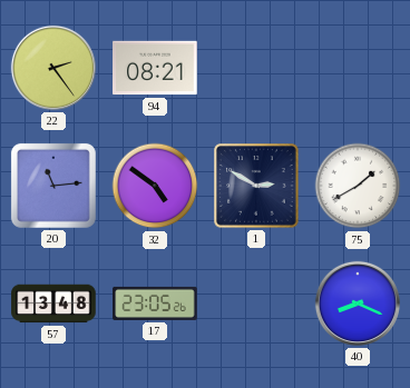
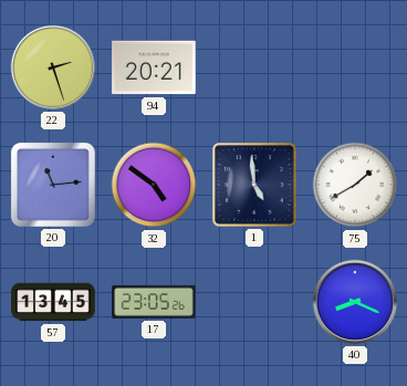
22: 2:24 -> 2:27
94: 08:21 -> 20:21
1: 2:50 -> 4:59
57: 13:48 -> 13:45
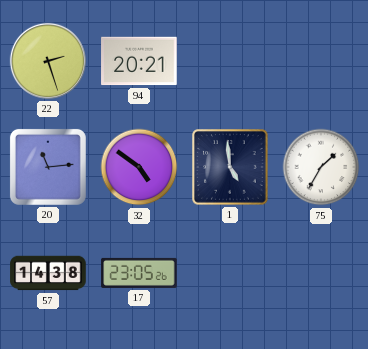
75: 1:40 -> 1:35
57: 13:45 -> 14:38
40: 8:19 -> none
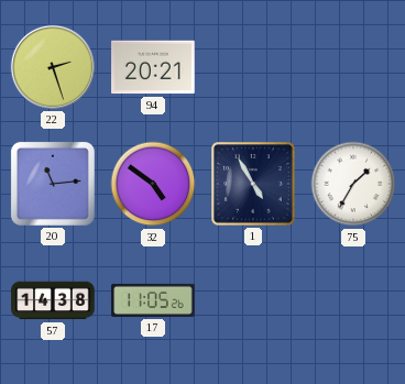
1: 4:59 -> 4:55
17: 23:05 -> 11:05
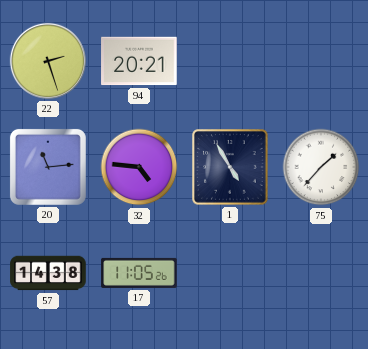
32: 4:51 -> 4:46
75: 1:35 -> 1:37
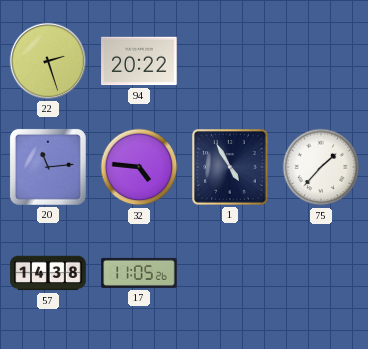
94: 20:21 -> 20:22
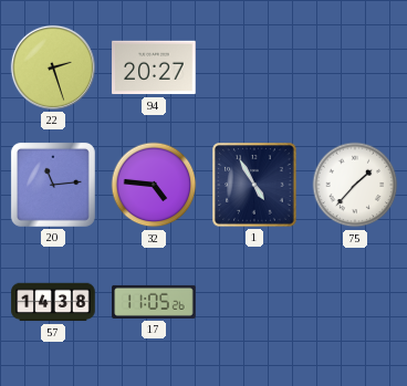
94: 20:22 -> 20:27
